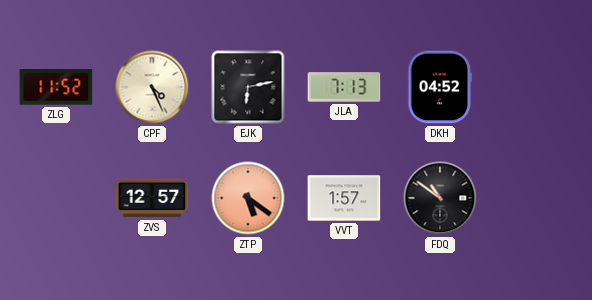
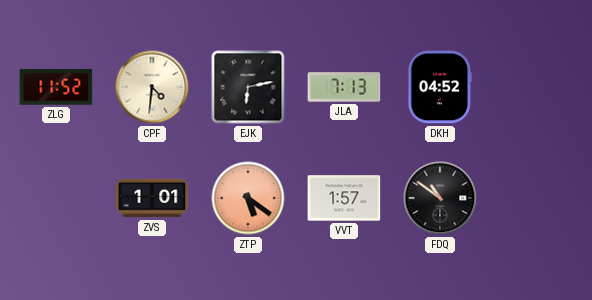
CPF: 4:26 -> 4:31
ZVS: 12:57 -> 1:01
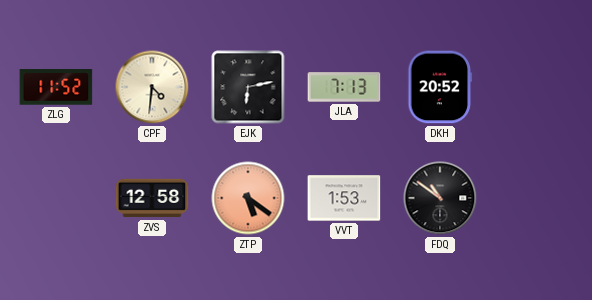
DKH: 04:52 -> 20:52
ZVS: 1:01 -> 12:58
VVT: 1:57 -> 1:53
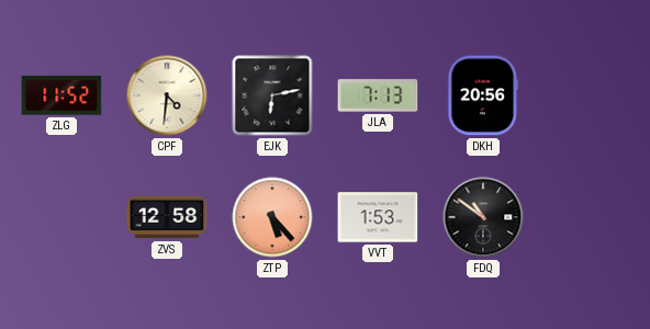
DKH: 20:52 -> 20:56
ZTP: 5:21 -> 5:23
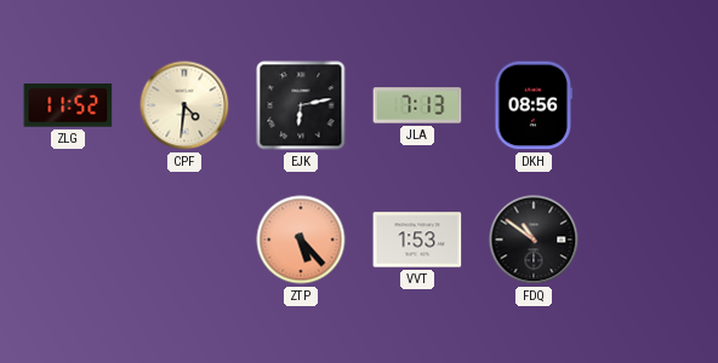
DKH: 20:56 -> 08:56
ZVS: 12:58 -> none
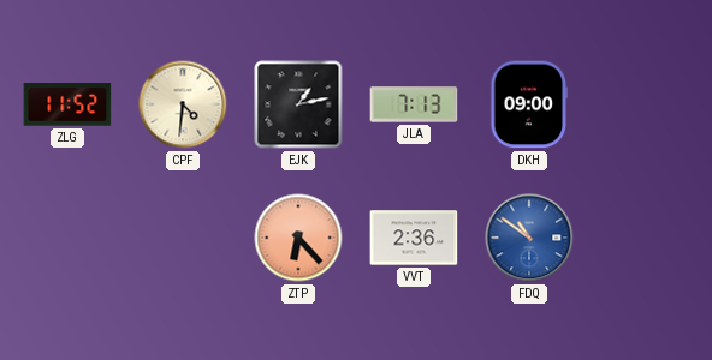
EJK: 6:13 -> 1:13
DKH: 08:56 -> 09:00
ZTP: 5:23 -> 6:23
VVT: 1:53 -> 2:36
FDQ dial: black -> blue
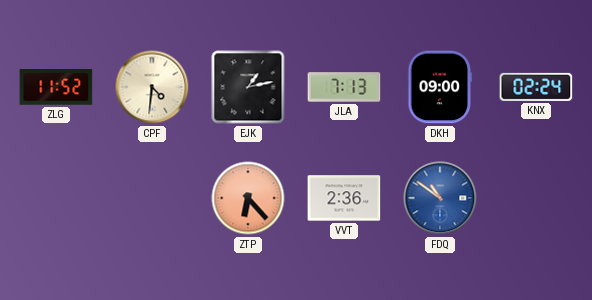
KNX: none -> 02:24
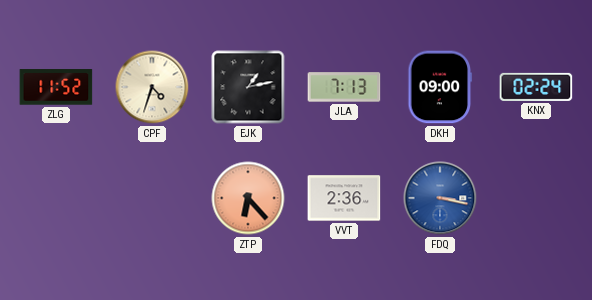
CPF: 4:31 -> 4:33
FDQ: 10:51 -> 3:17
